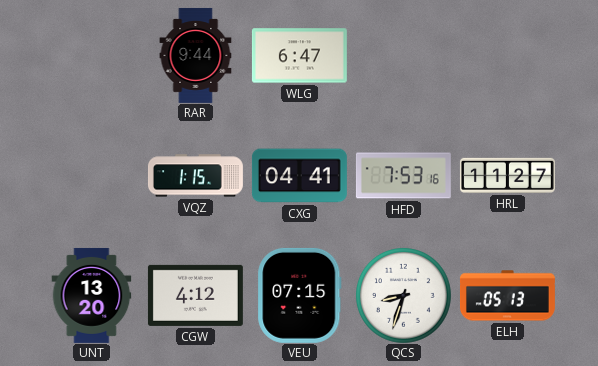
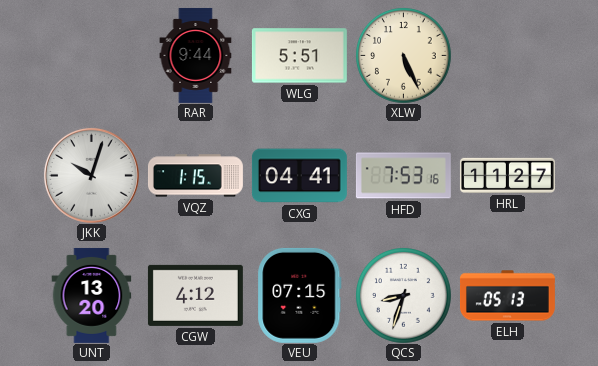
WLG: 6:47 -> 5:51
XLW: none -> 5:26
JKK: none -> 10:03
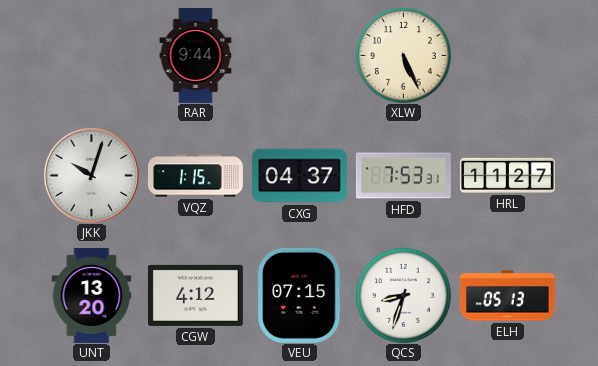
WLG: 5:51 -> none
CXG: 04:41 -> 04:37
HFD: 7:53:16 -> 7:53:31
